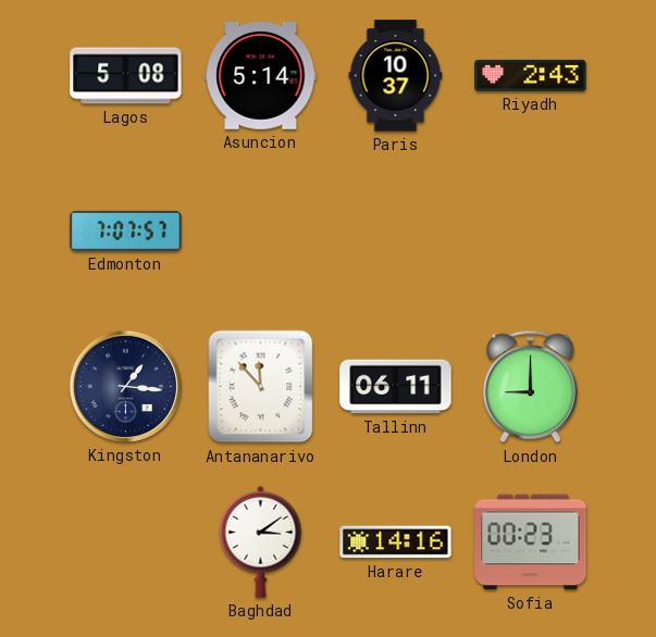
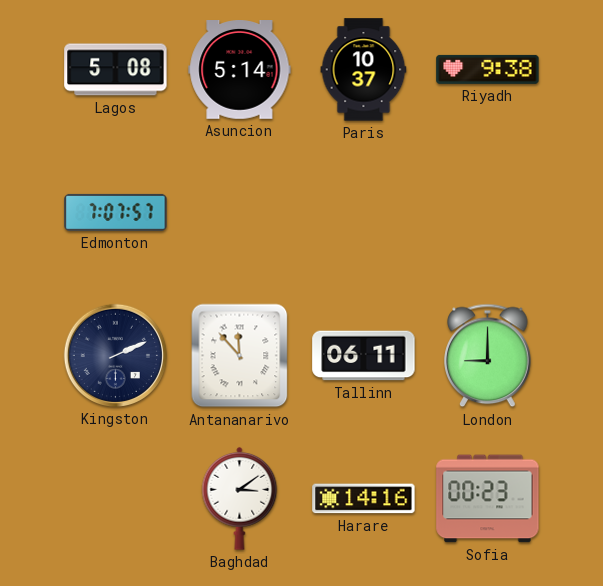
Riyadh: 2:43 -> 9:38
Kingston: 1:16 -> 2:11
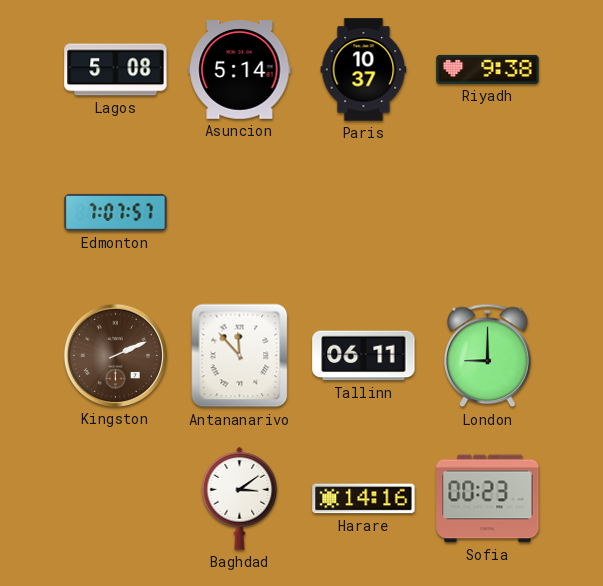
Kingston dial: navy -> brown
